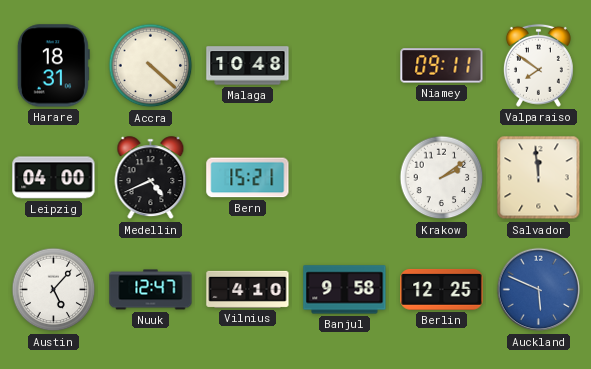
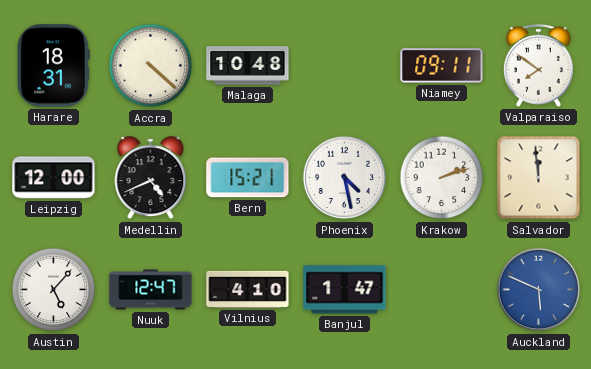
Leipzig: 04:00 -> 12:00
Phoenix: none -> 4:28
Krakow: 2:09 -> 2:12
Banjul: 9:58 -> 1:47
Berlin: 12:25 -> none
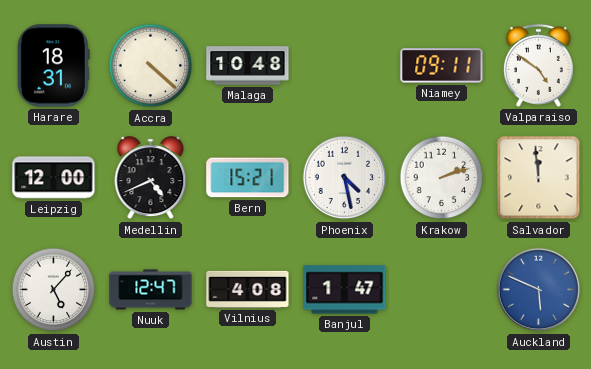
Valparaiso: 7:51 -> 4:51
Vilnius: 4:10 -> 4:08
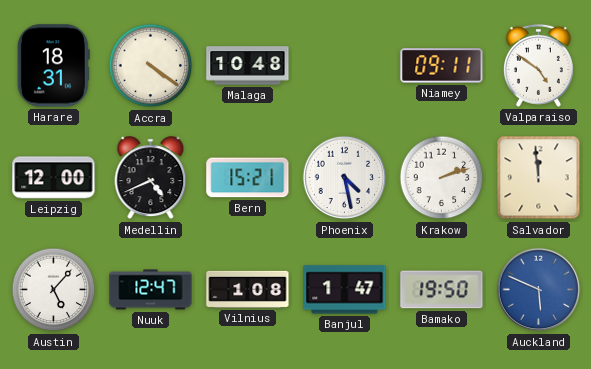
Accra: 4:22 -> 4:21
Vilnius: 4:08 -> 1:08
Bamako: none -> 19:50
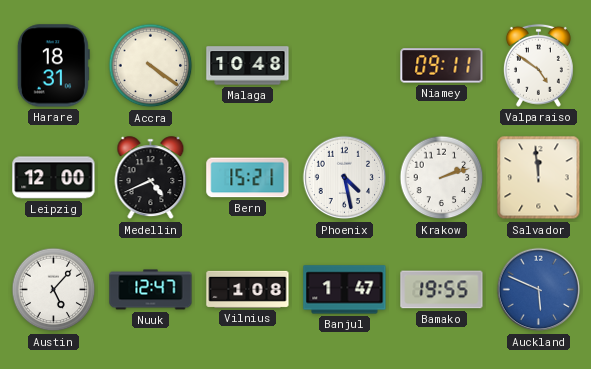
Bamako: 19:50 -> 19:55
